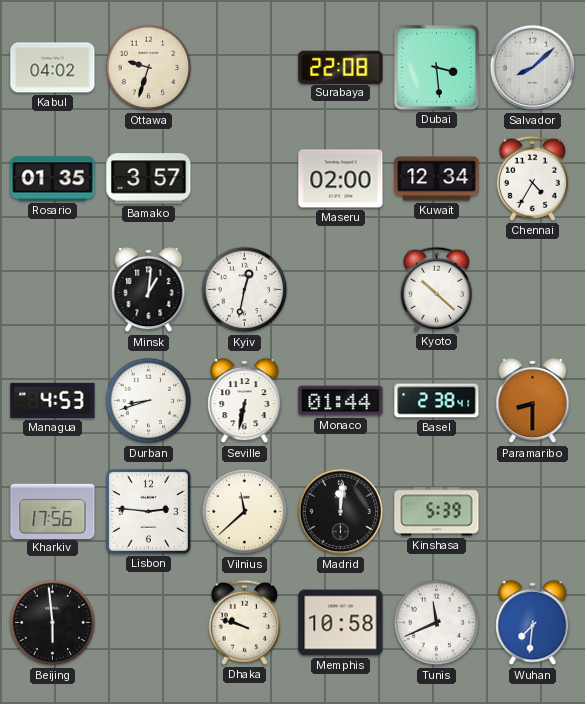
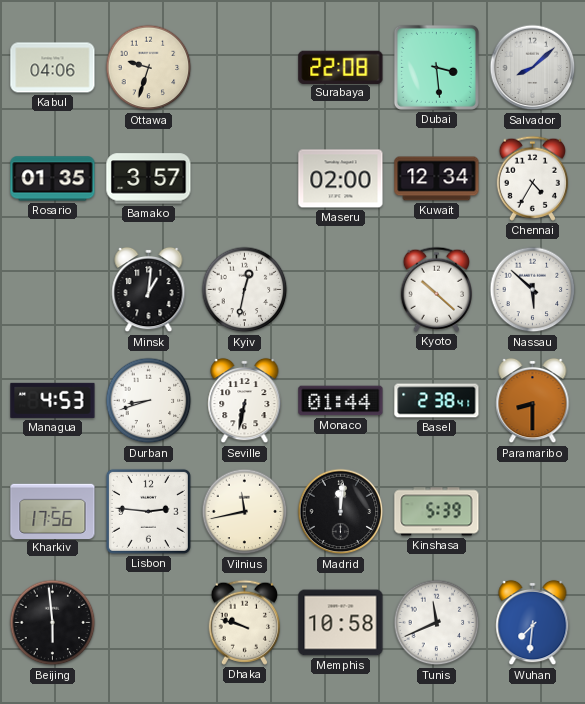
Kabul: 04:02 -> 04:06
Nassau: none -> 5:52
Vilnius: 11:38 -> 11:43
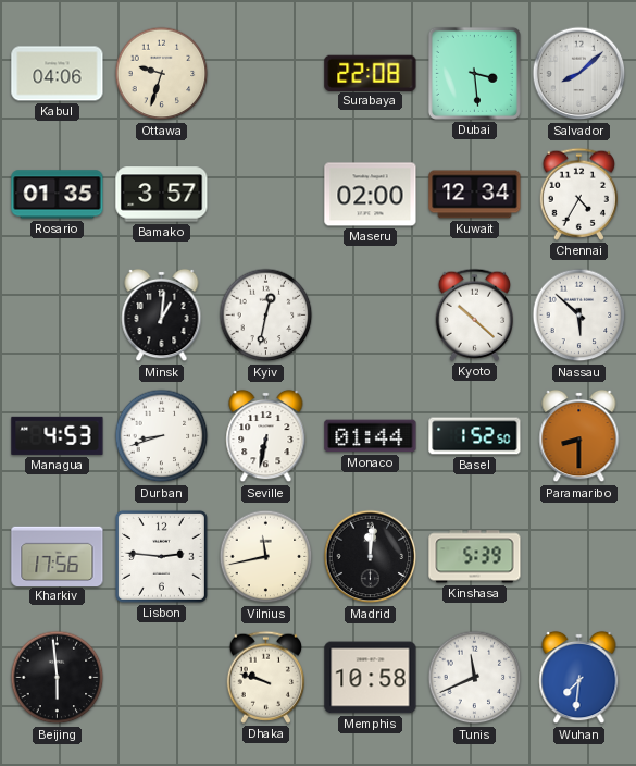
Basel: 2:38 -> 1:52
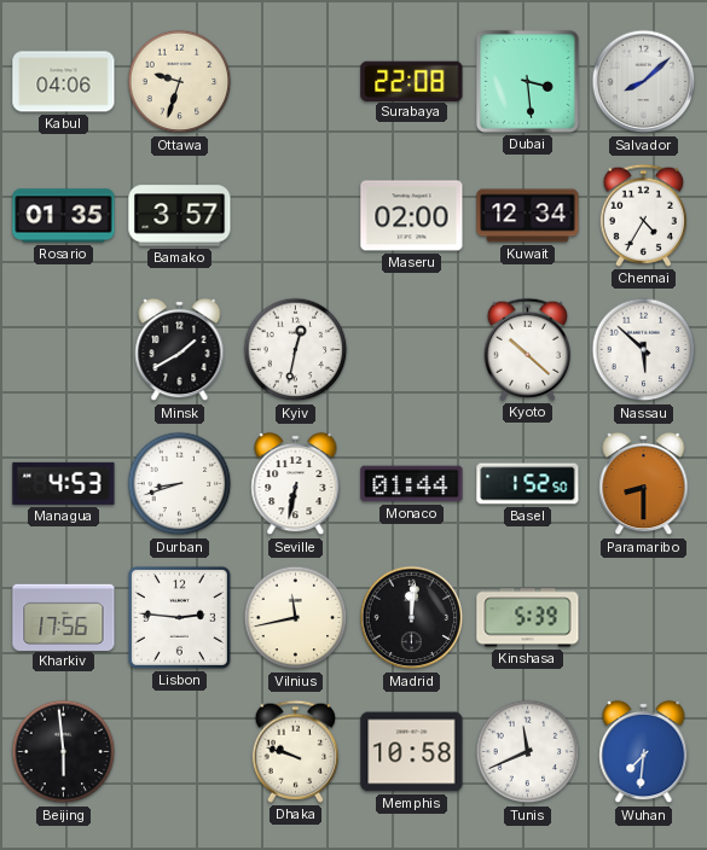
Minsk: 1:01 -> 1:40
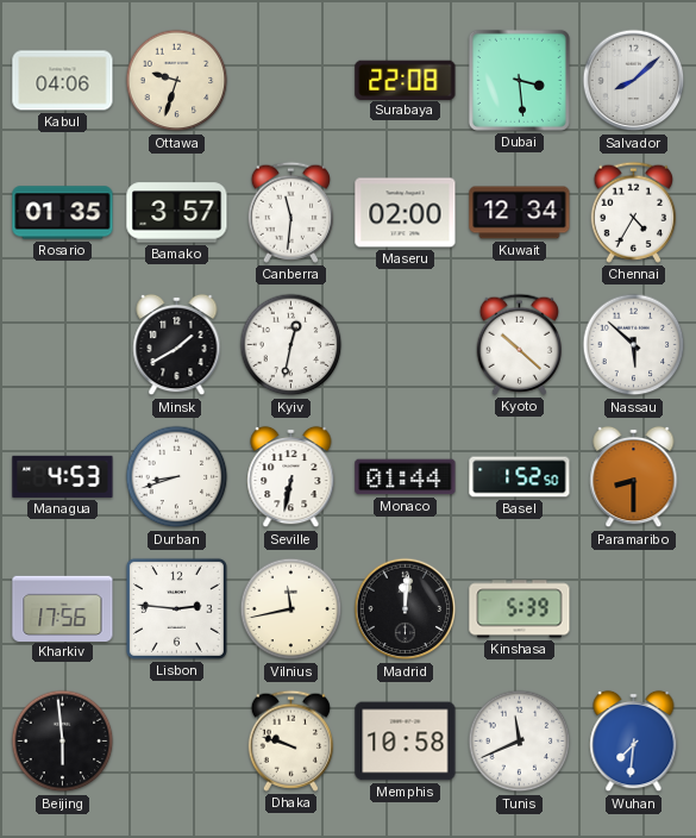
Canberra: none -> 11:31
